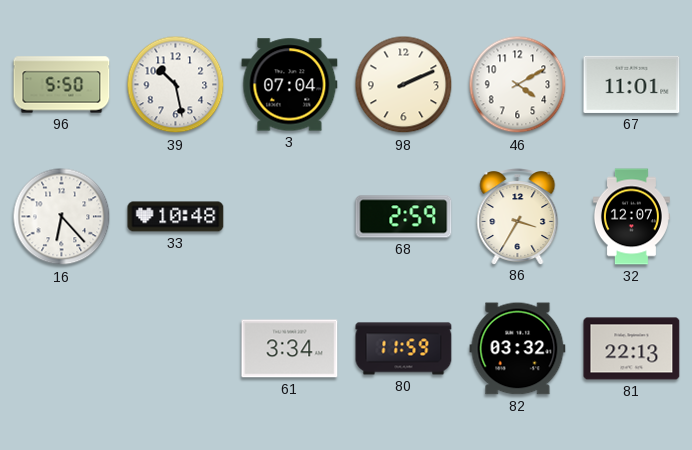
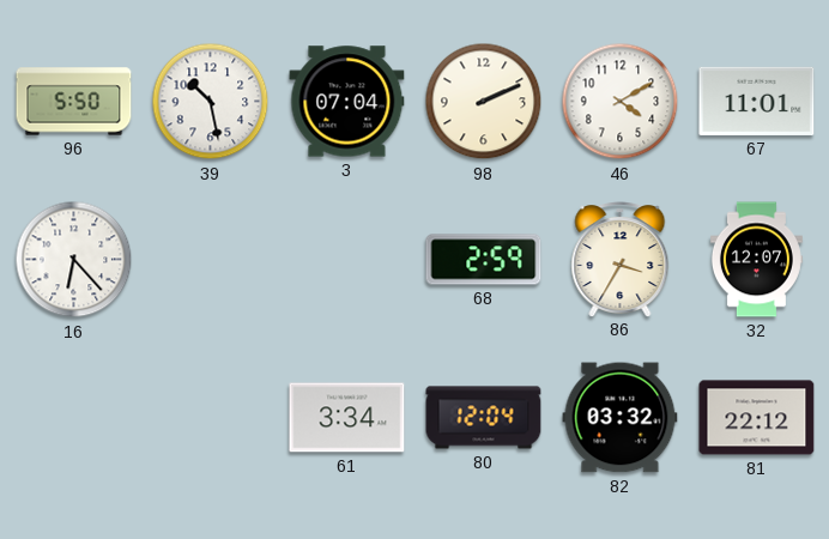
33: 10:48 -> none
80: 11:59 -> 12:04
81: 22:13 -> 22:12
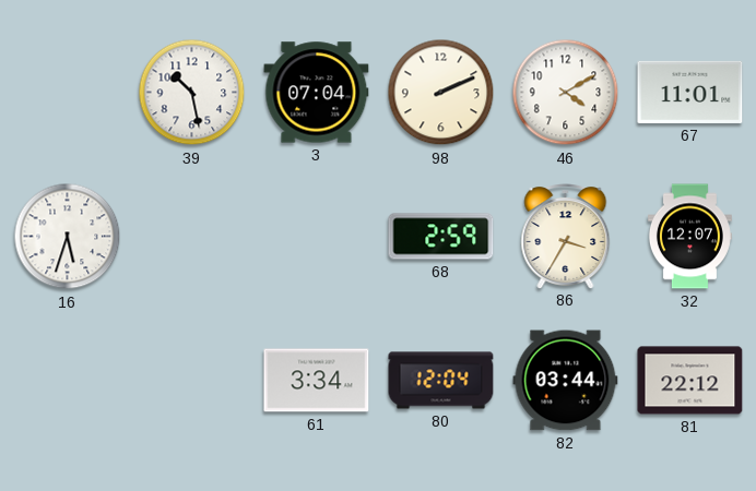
96: 5:50 -> none
16: 6:23 -> 5:33
82: 03:32 -> 03:44
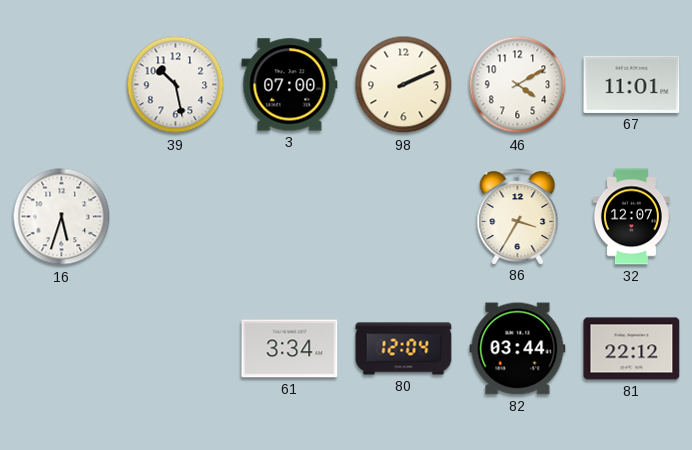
3: 07:04 -> 07:00
68: 2:59 -> none
